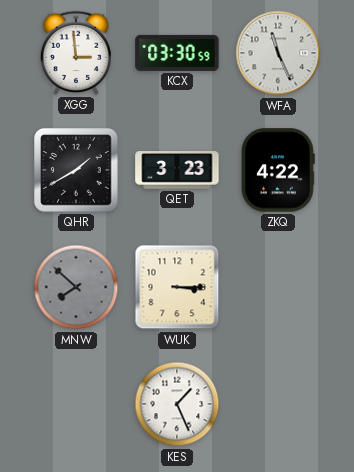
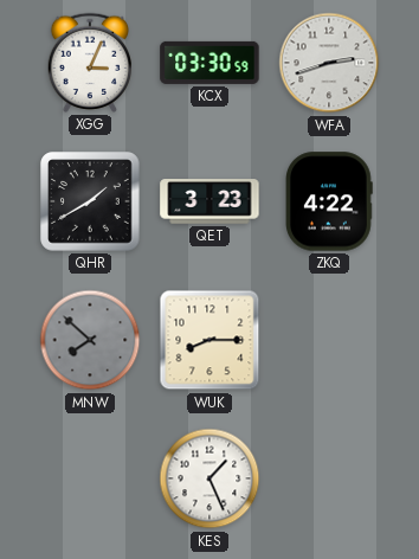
XGG: 2:59 -> 3:04
WFA: 11:26 -> 2:42
WUK: 3:15 -> 8:15
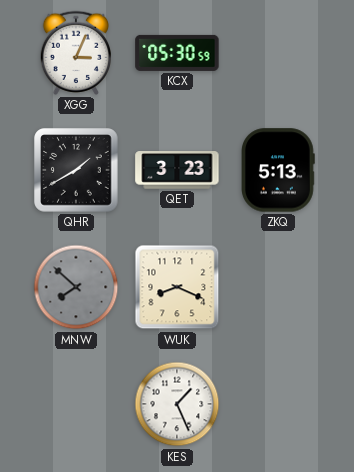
KCX: 03:30 -> 05:30
WFA: 2:42 -> none
ZKQ: 4:22 -> 5:13
WUK: 8:15 -> 8:19
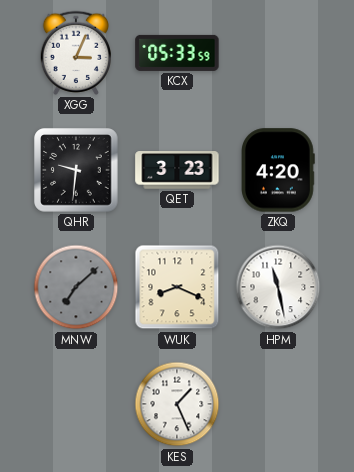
KCX: 05:30 -> 05:33
QHR: 1:40 -> 9:31
ZKQ: 5:13 -> 4:20
MNW: 7:52 -> 7:08
HPM: none -> 11:28
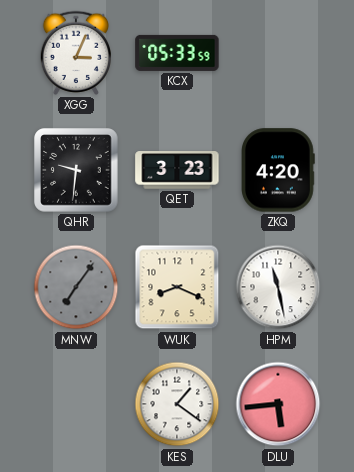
MNW: 7:08 -> 7:06
KES: 1:26 -> 1:21
DLU: none -> 5:44
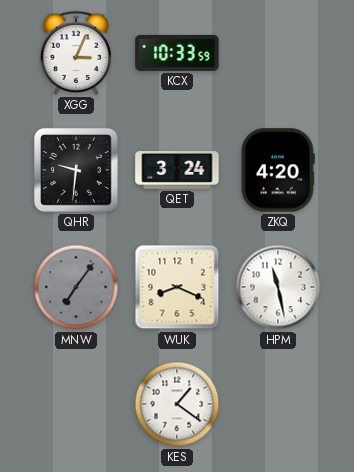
KCX: 05:33 -> 10:33
QET: 3:23 -> 3:24
DLU: 5:44 -> none
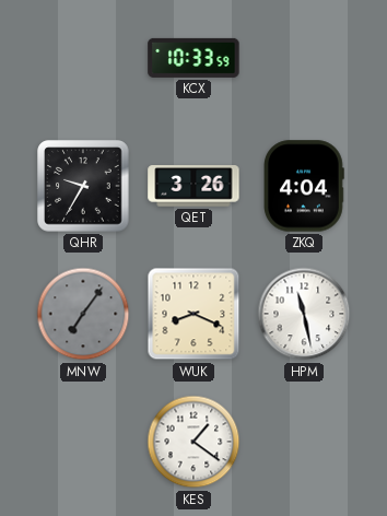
XGG: 3:04 -> none
QHR: 9:31 -> 9:35
QET: 3:24 -> 3:26
ZKQ: 4:20 -> 4:04
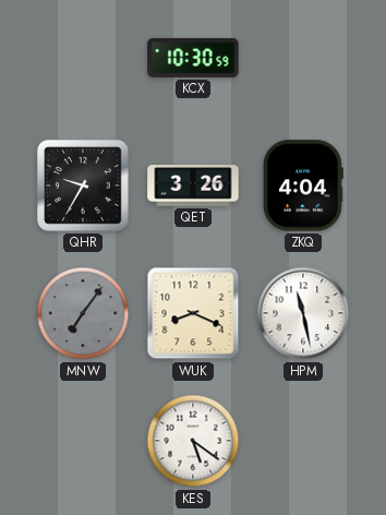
KCX: 10:33 -> 10:30
KES: 1:21 -> 5:21
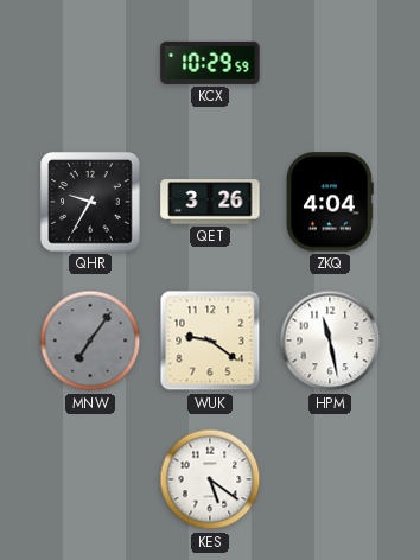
KCX: 10:30 -> 10:29
WUK: 8:19 -> 9:21
